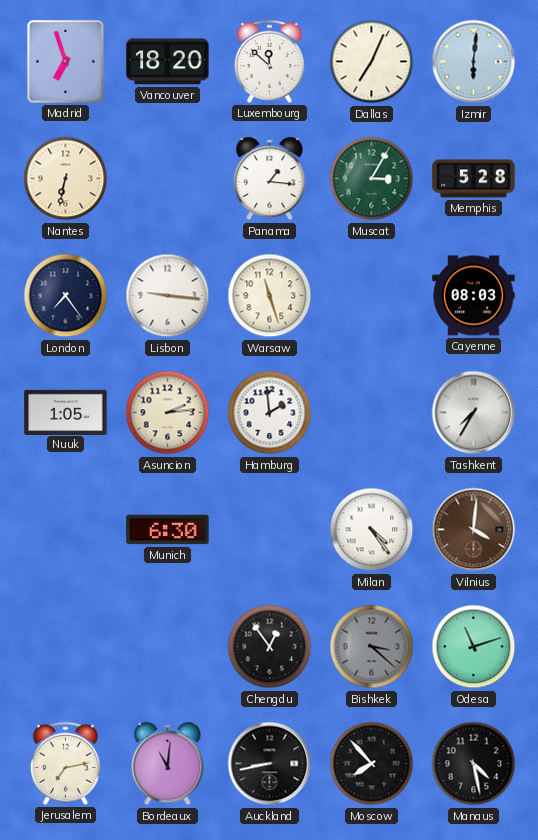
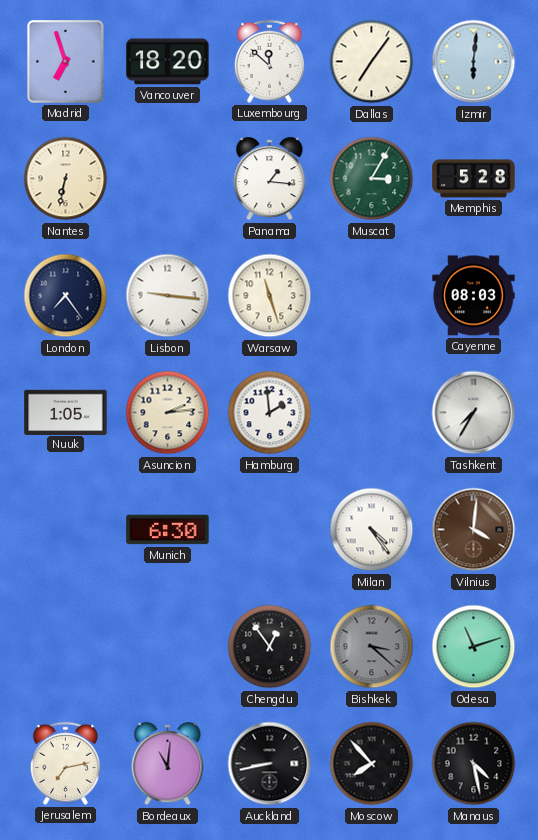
Dallas: 7:04 -> 7:06
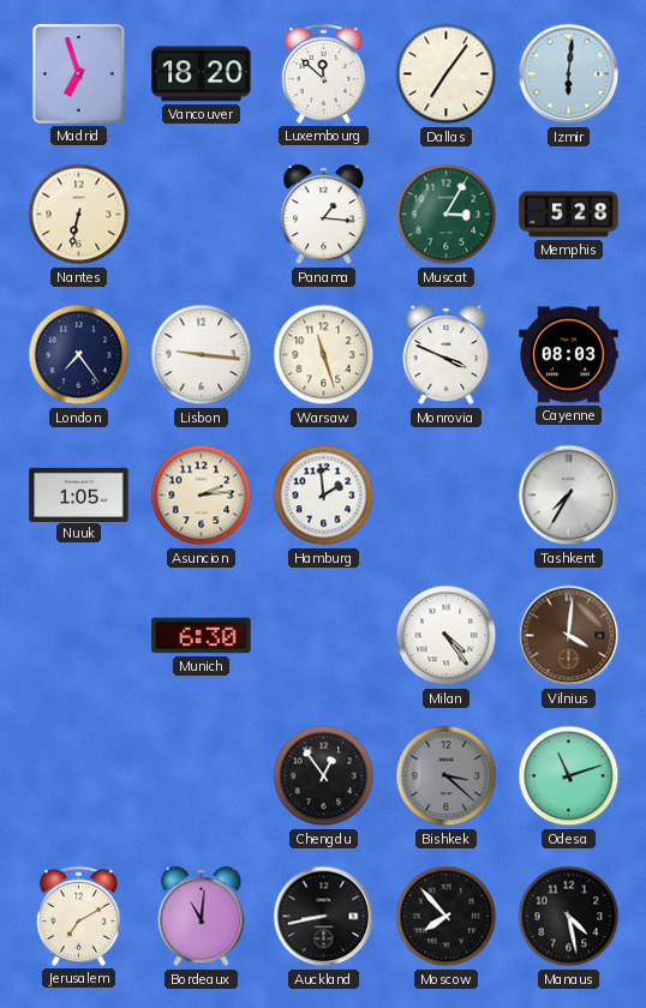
Monrovia: none -> 3:49
Jerusalem: 7:13 -> 7:10
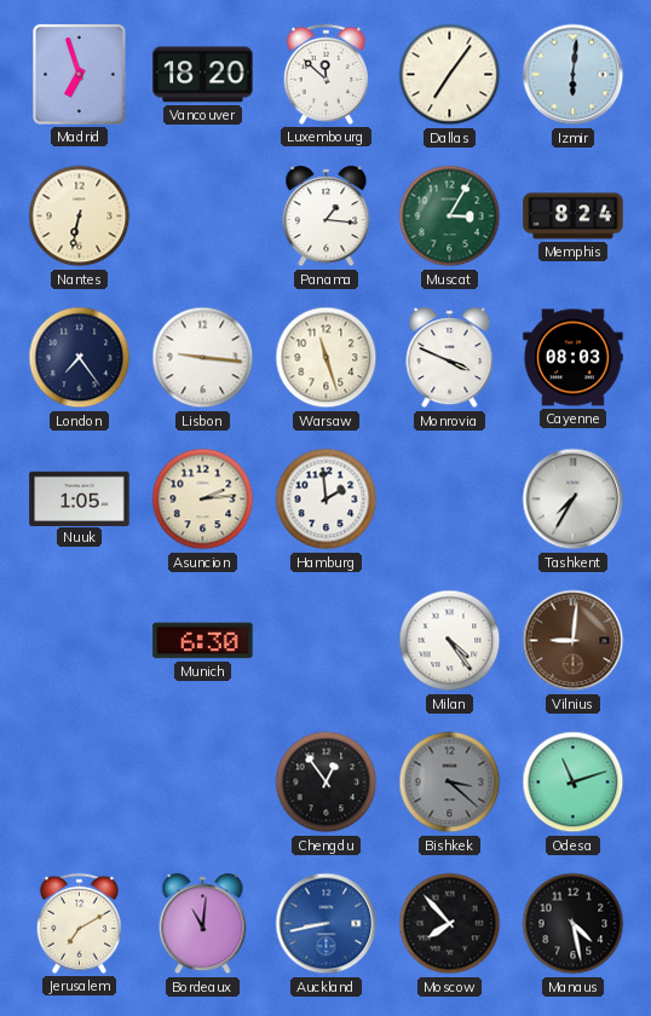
Memphis: 5:28 -> 8:24
Vilnius: 4:01 -> 9:01
Auckland dial: black -> blue
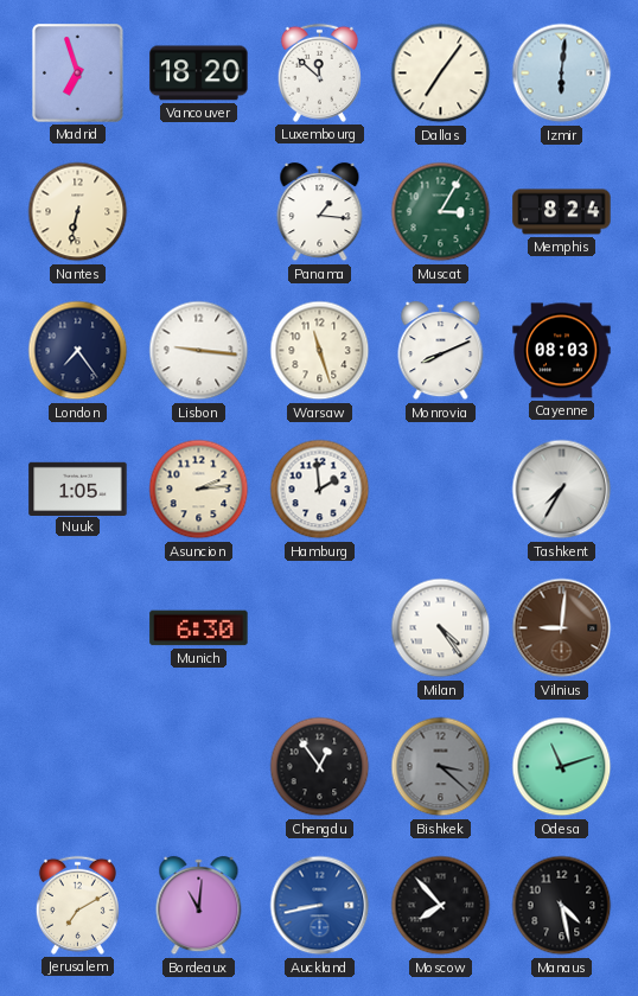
Monrovia: 3:49 -> 8:11
